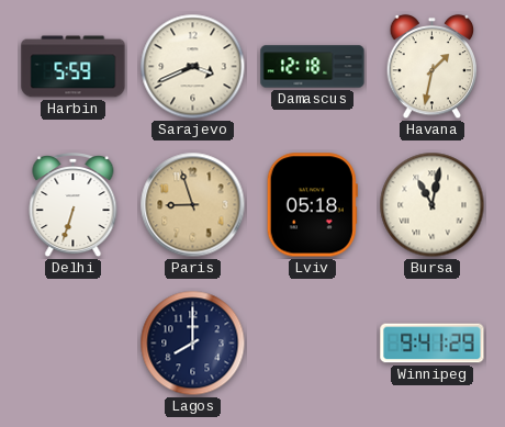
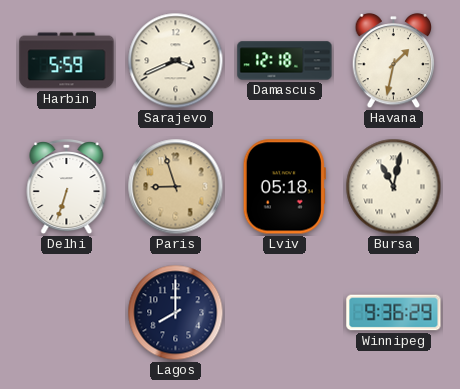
Winnipeg: 9:41 -> 9:36
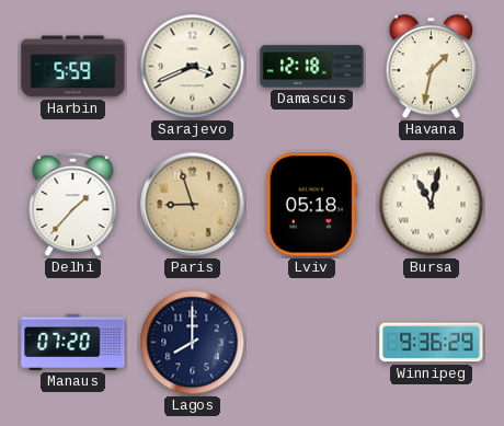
Delhi: 6:33 -> 1:37
Manaus: none -> 07:20
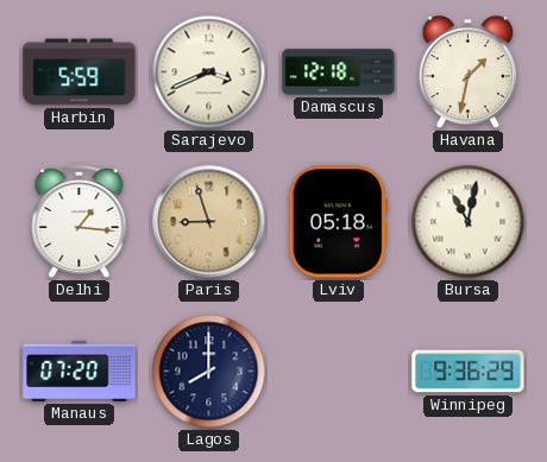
Delhi: 1:37 -> 1:16
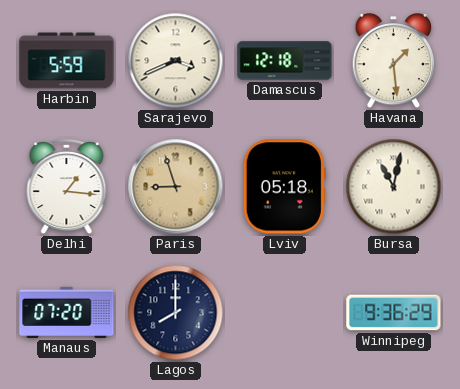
Havana: 1:32 -> 1:29
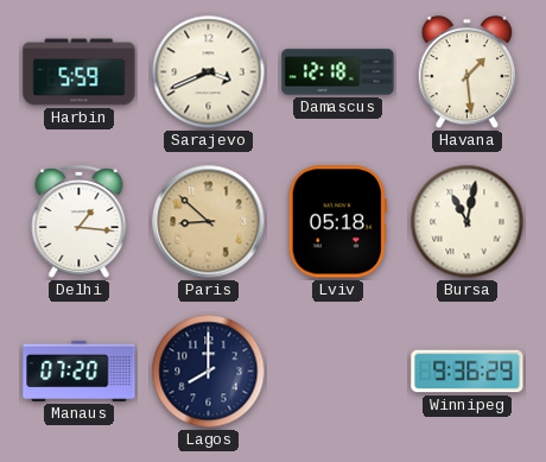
Paris: 8:57 -> 8:52
